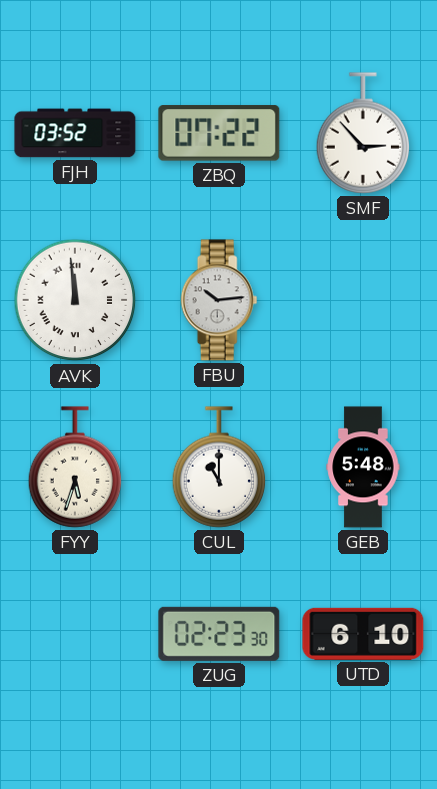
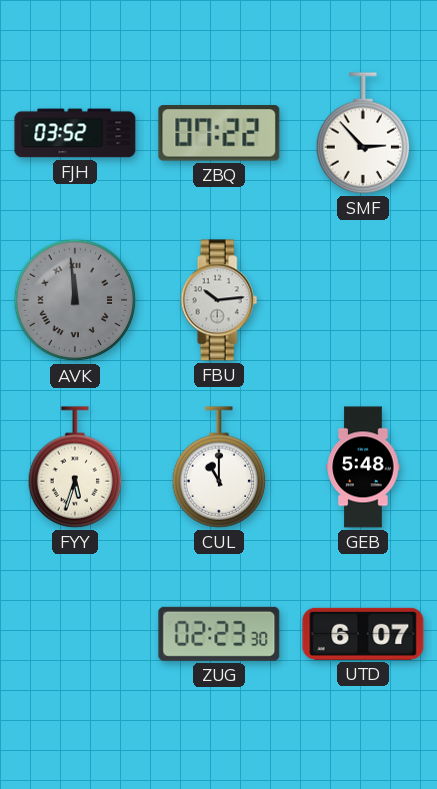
AVK dial: white -> grey
UTD: 6:10 -> 6:07
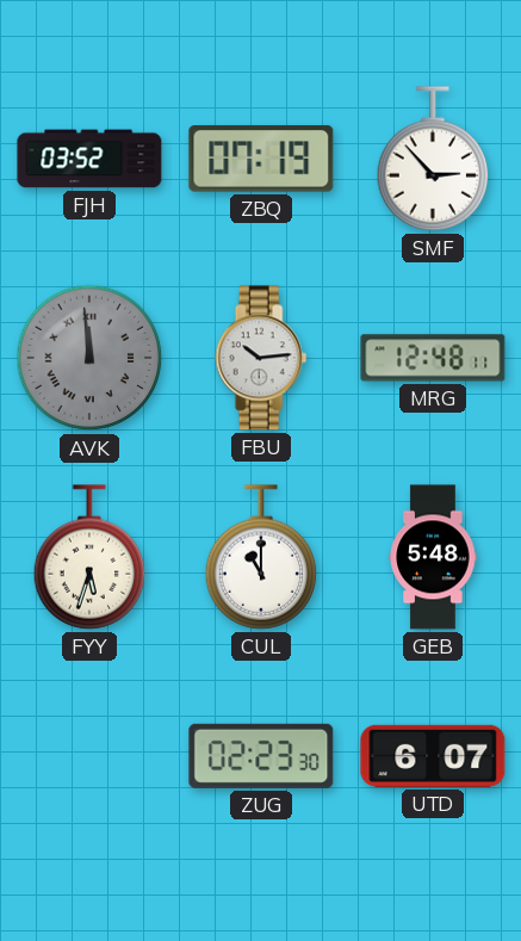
ZBQ: 07:22 -> 07:19
MRG: none -> 12:48
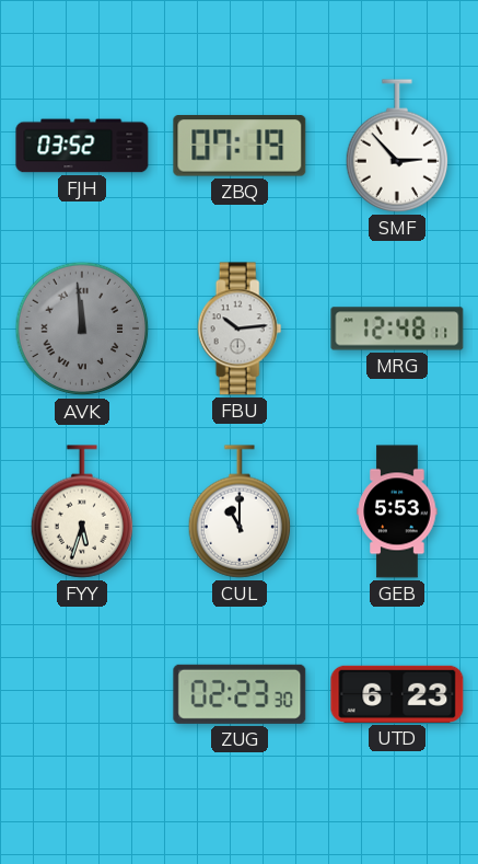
GEB: 5:48 -> 5:53
UTD: 6:07 -> 6:23
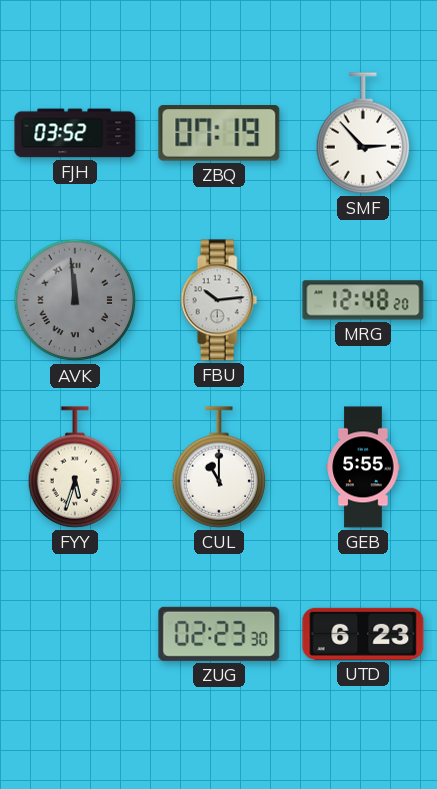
MRG: 12:48:11 -> 12:48:20
GEB: 5:53 -> 5:55
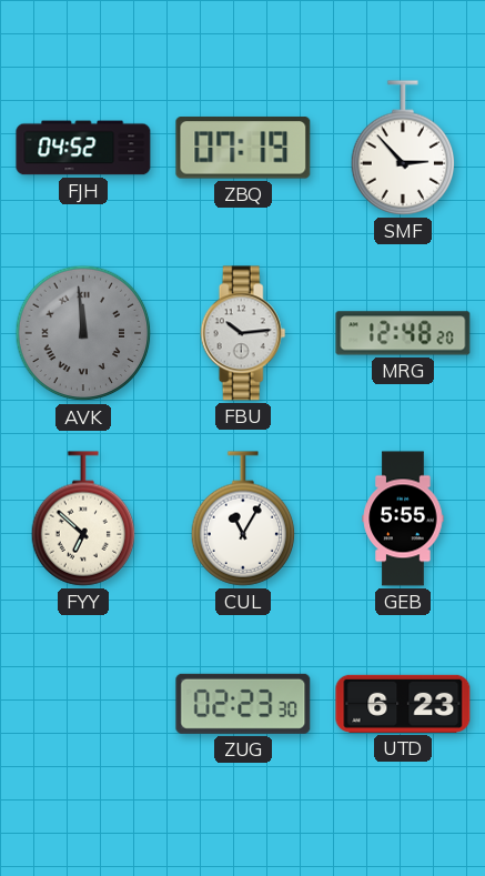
FJH: 03:52 -> 04:52
FYY: 5:33 -> 6:52
CUL: 11:00 -> 11:05
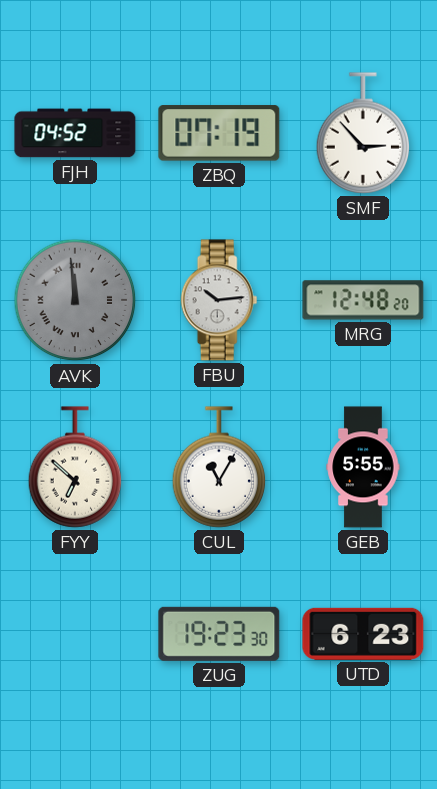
ZUG: 02:23 -> 19:23
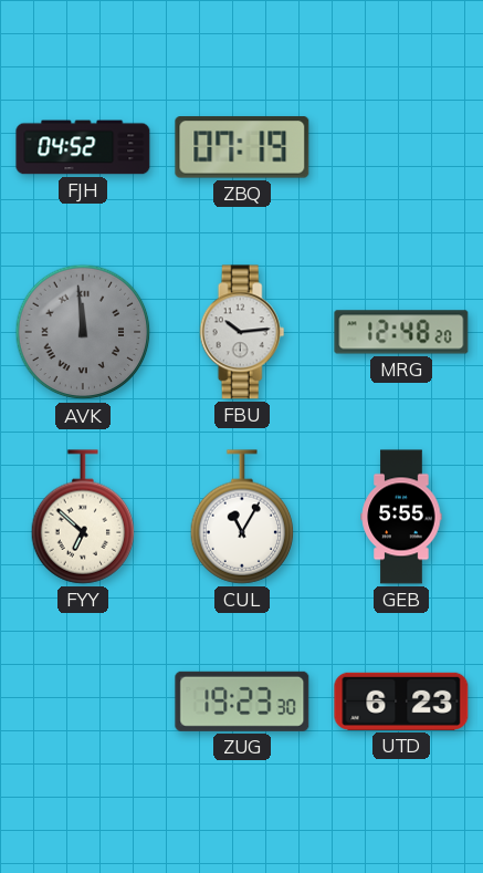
SMF: 2:53 -> none
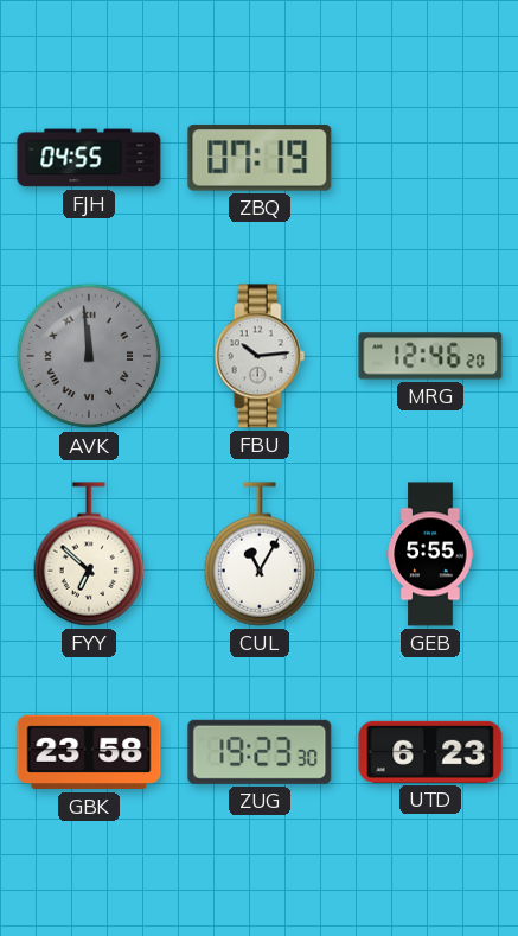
FJH: 04:52 -> 04:55
MRG: 12:48 -> 12:46
GBK: none -> 23:58
